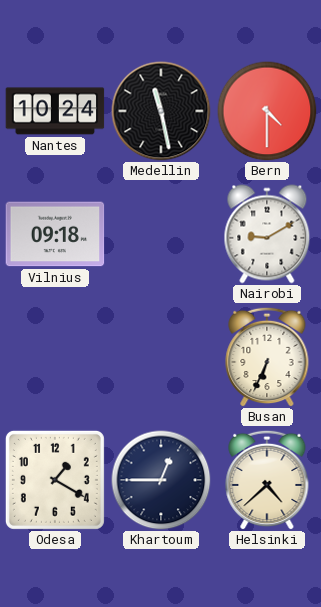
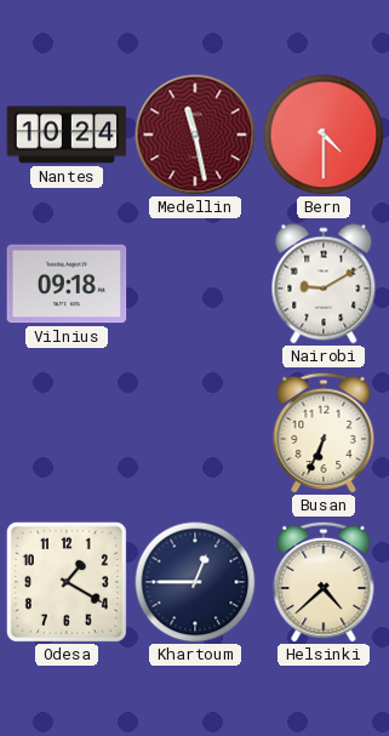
Medellin dial: black -> burgundy
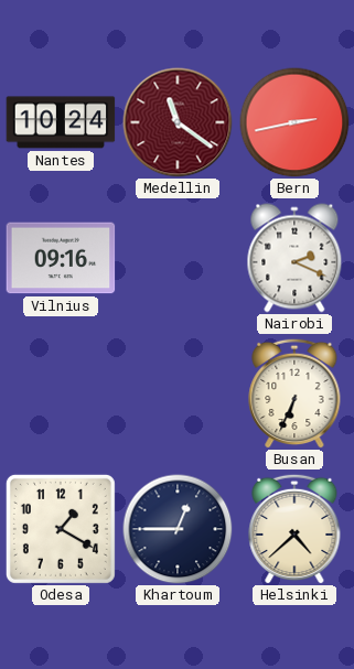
Medellin: 11:28 -> 11:21
Bern: 4:30 -> 2:43
Vilnius: 09:18 -> 09:16
Nairobi: 9:10 -> 2:19
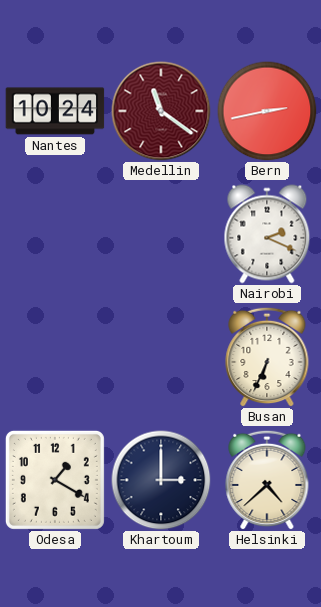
Vilnius: 09:16 -> none
Khartoum: 12:45 -> 3:00
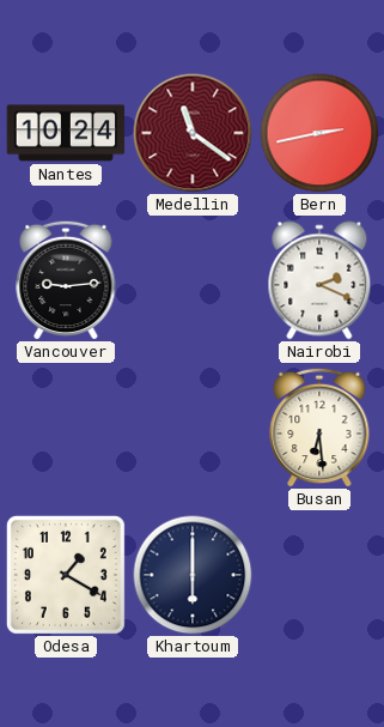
Vancouver: none -> 9:14
Busan: 6:34 -> 6:29
Khartoum: 3:00 -> 6:00
Helsinki: 4:38 -> none
